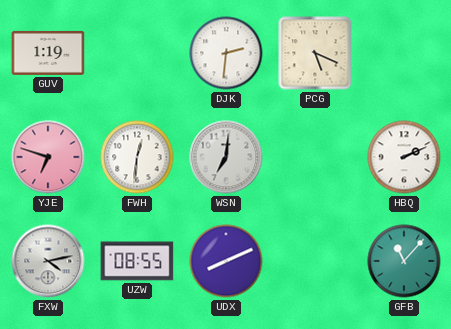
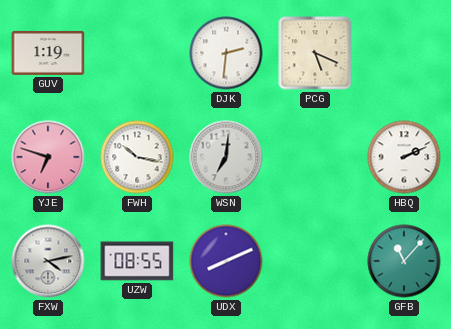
FWH: 12:31 -> 10:17
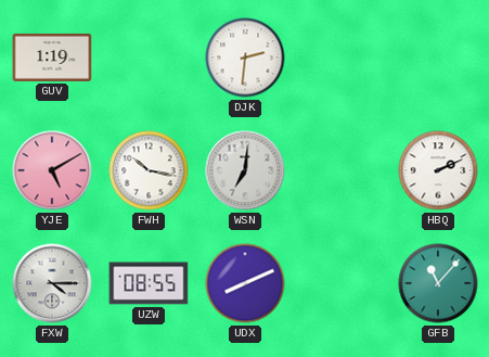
PCG: 5:19 -> none
YJE: 6:48 -> 5:10
FXW: 4:13 -> 4:15
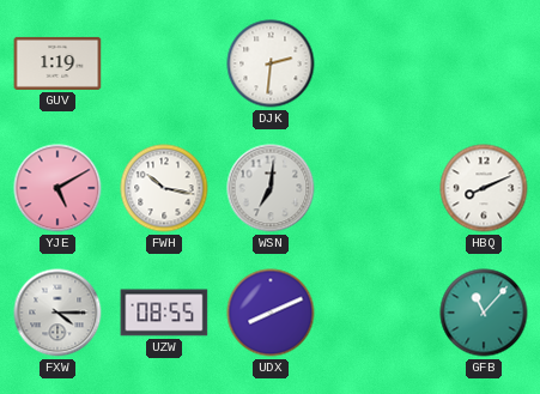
HBQ: 2:11 -> 8:11
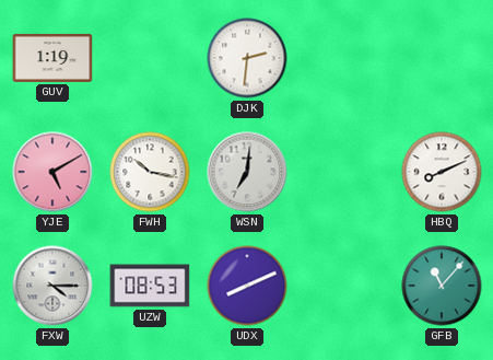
UZW: 08:55 -> 08:53
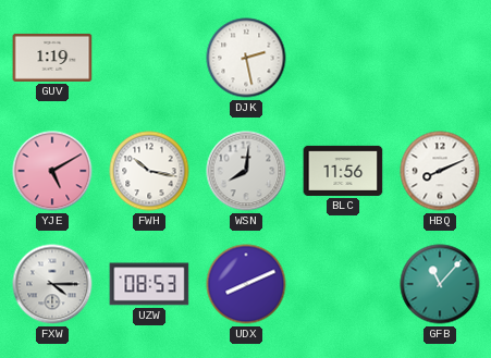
DJK: 2:31 -> 2:28
WSN: 7:01 -> 8:01
BLC: none -> 11:56
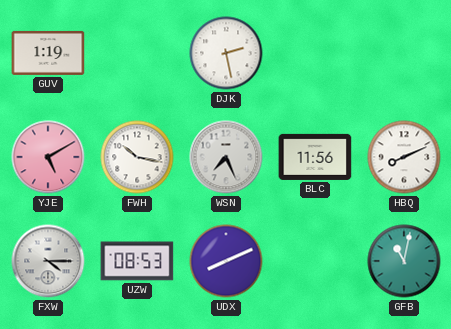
WSN: 8:01 -> 7:26
GFB: 11:07 -> 11:02
